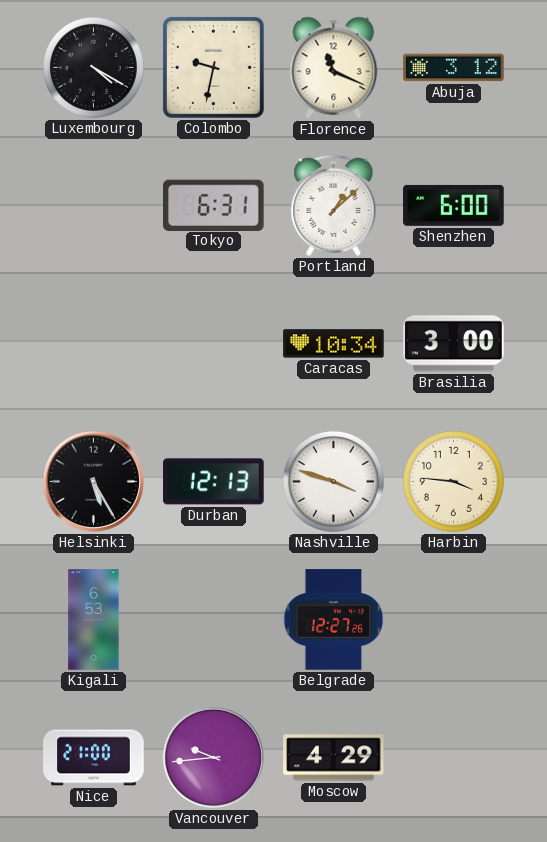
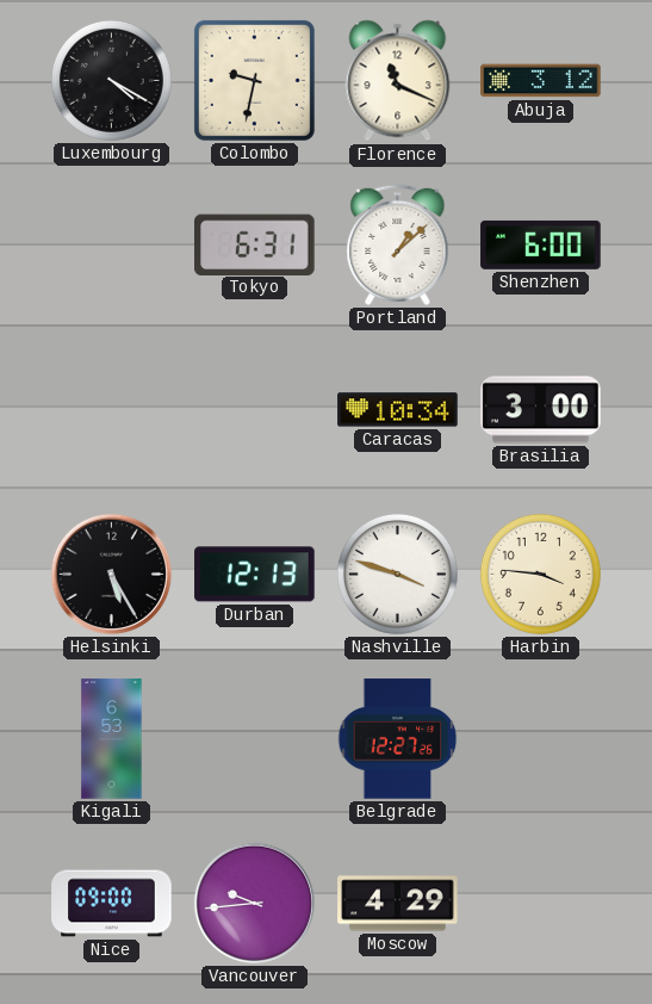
Nice: 21:00 -> 09:00
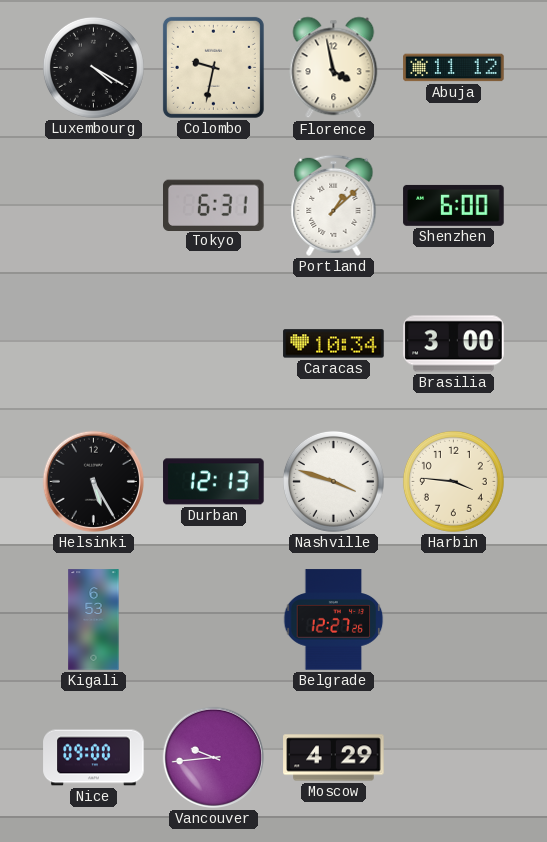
Florence: 11:19 -> 3:58
Abuja: 3:12 -> 11:12
